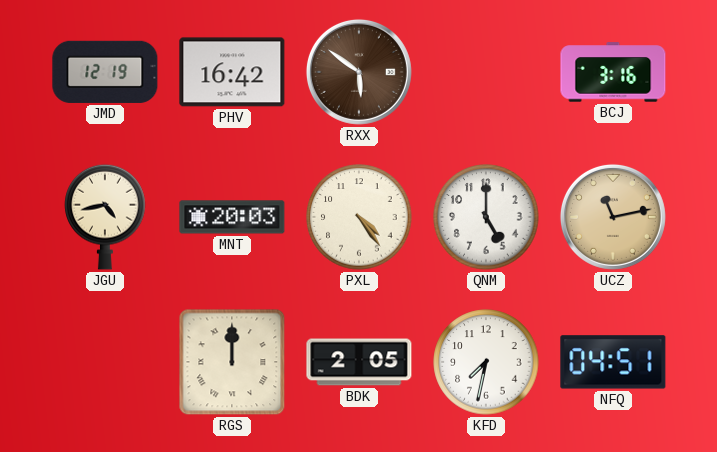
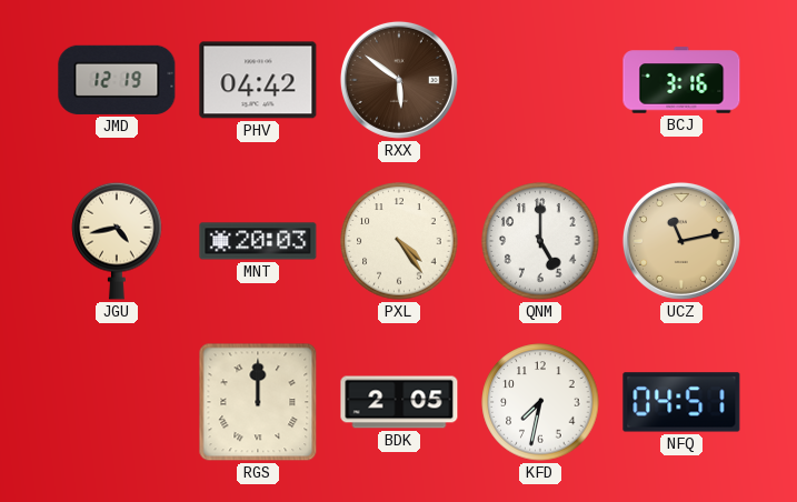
PHV: 16:42 -> 04:42
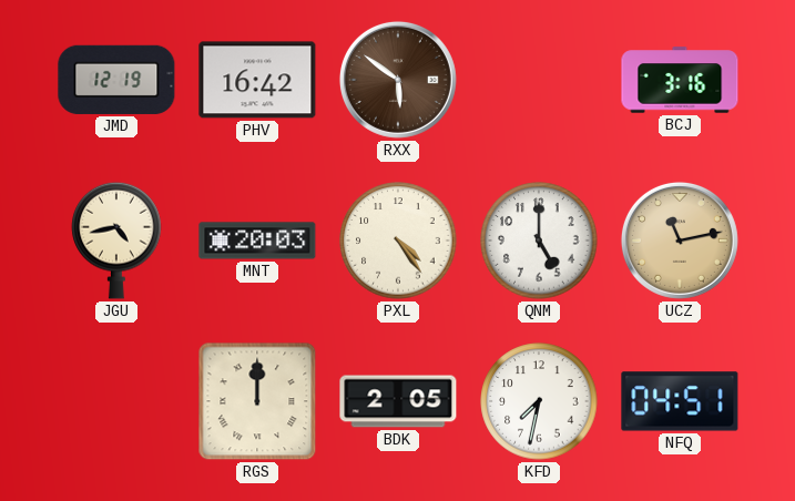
PHV: 04:42 -> 16:42
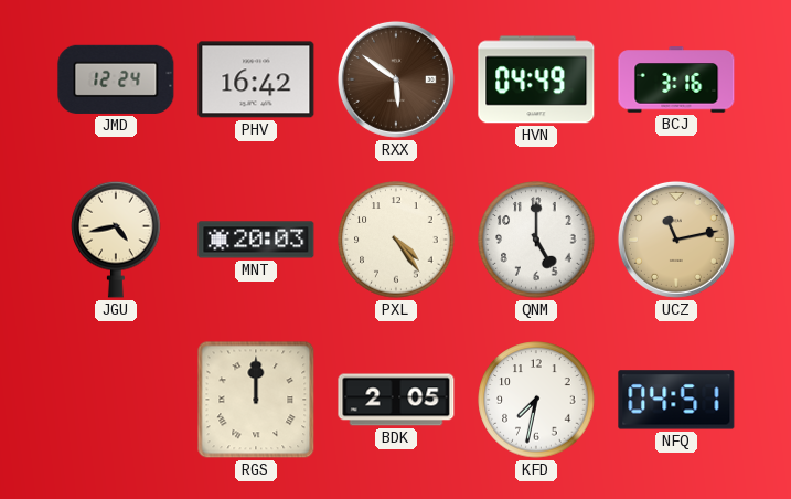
JMD: 12:19 -> 12:24
HVN: none -> 04:49
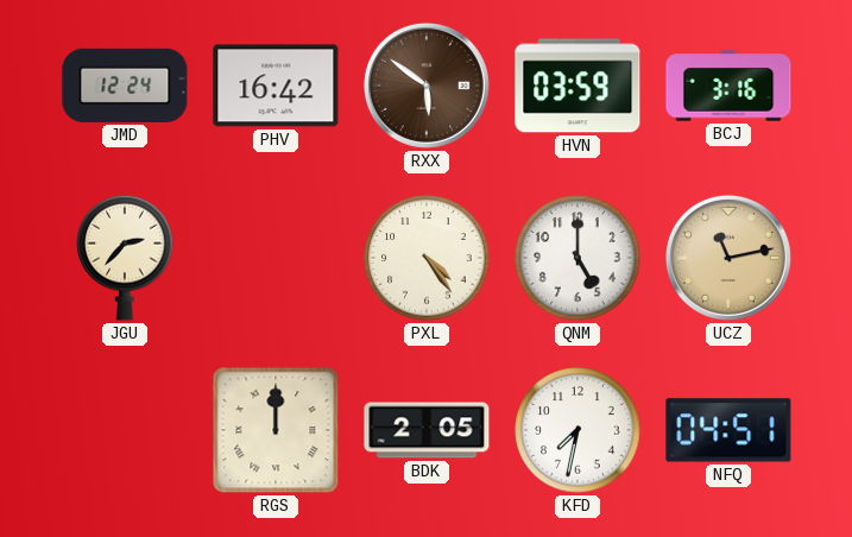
HVN: 04:49 -> 03:59
JGU: 4:43 -> 2:37
MNT: 20:03 -> none
